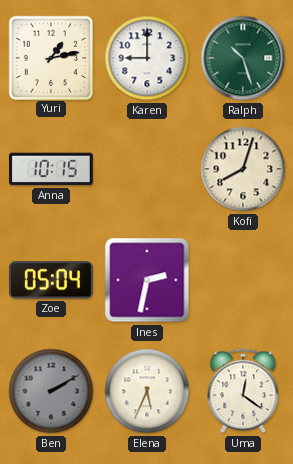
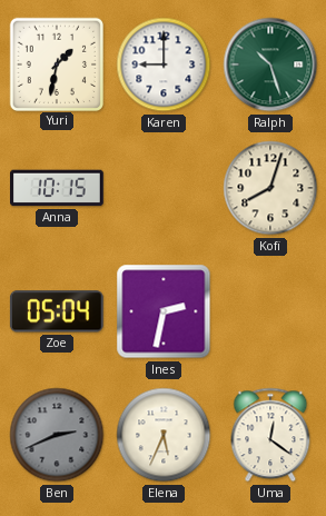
Yuri: 1:13 -> 1:32
Ben: 2:10 -> 2:41
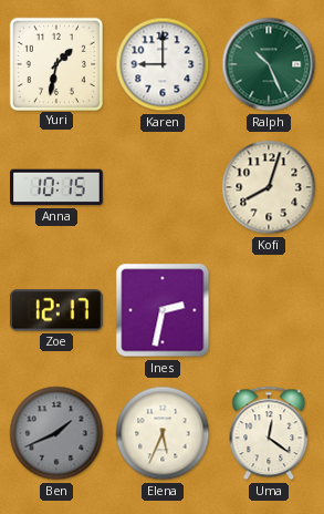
Ralph: 10:27 -> 10:26
Zoe: 05:04 -> 12:17
Ben: 2:41 -> 1:41
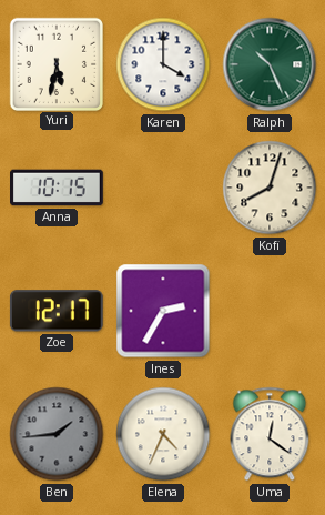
Yuri: 1:32 -> 5:32
Karen: 9:00 -> 4:00
Ines: 2:32 -> 2:35
Ben: 1:41 -> 1:44
Elena: 5:34 -> 4:34
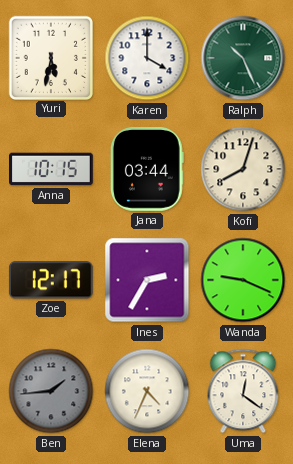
Jana: none -> 03:44
Wanda: none -> 9:19
